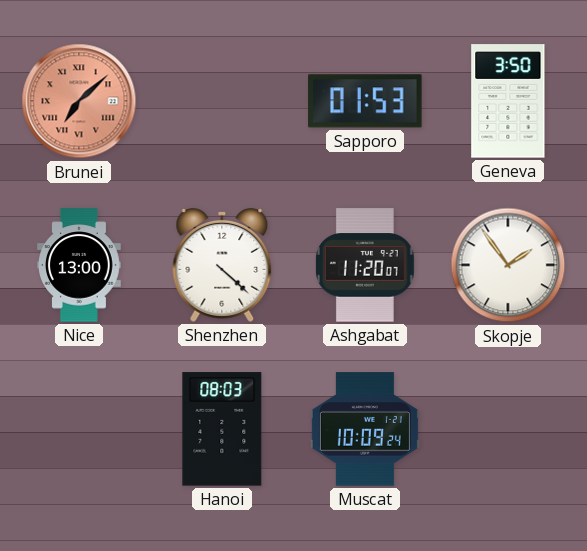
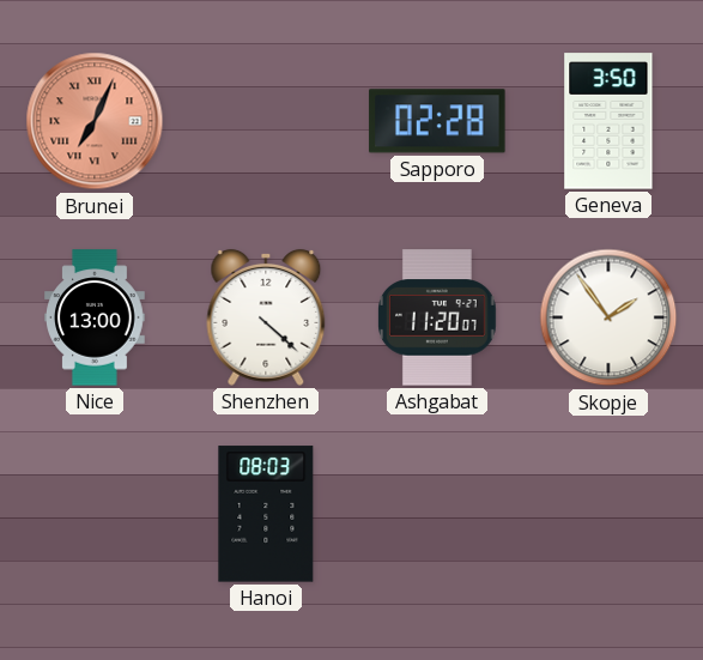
Brunei: 7:08 -> 7:04
Sapporo: 01:53 -> 02:28
Muscat: 10:09 -> none
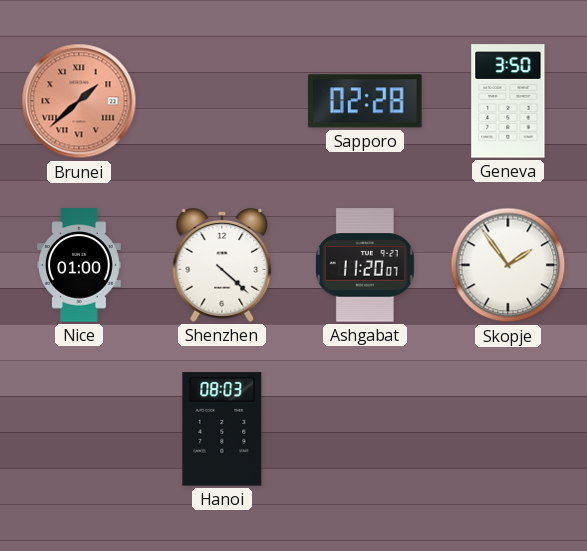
Brunei: 7:04 -> 1:38
Nice: 13:00 -> 01:00
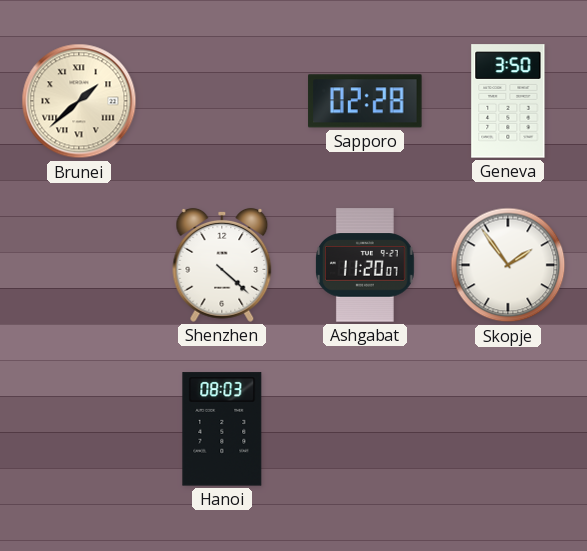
Brunei dial: salmon -> cream
Nice: 01:00 -> none
